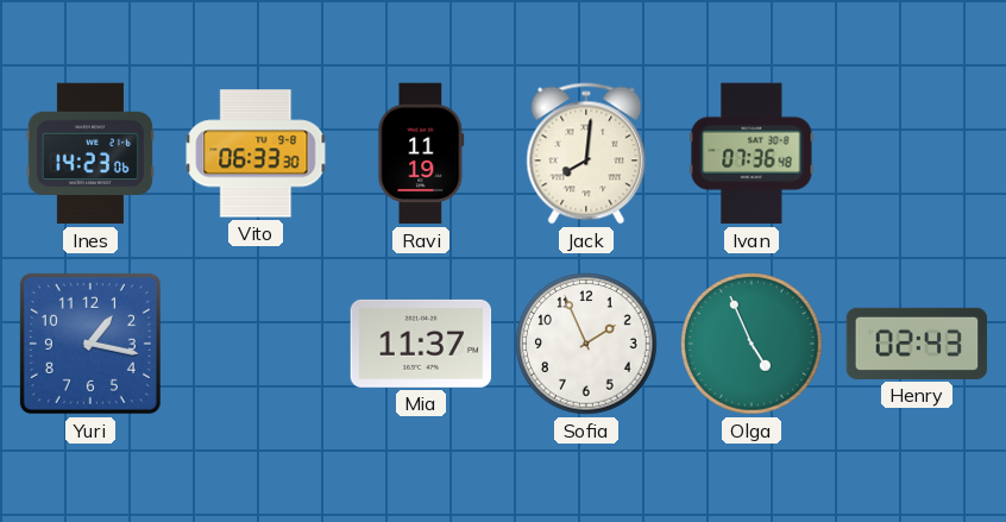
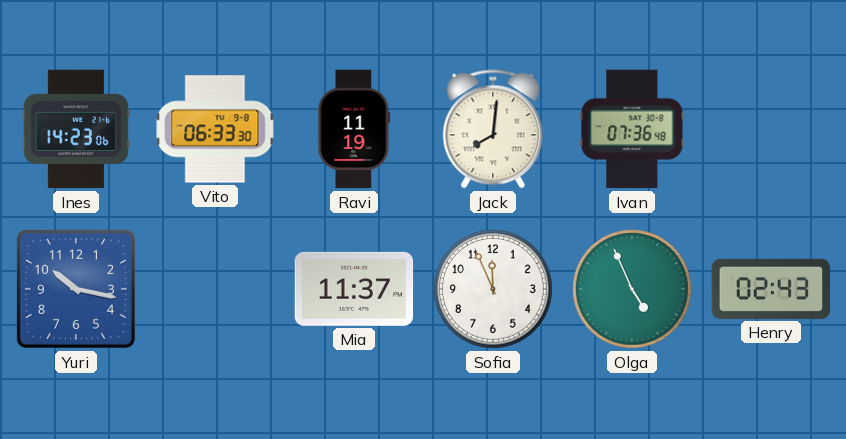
Yuri: 1:17 -> 10:17
Sofia: 1:56 -> 11:56
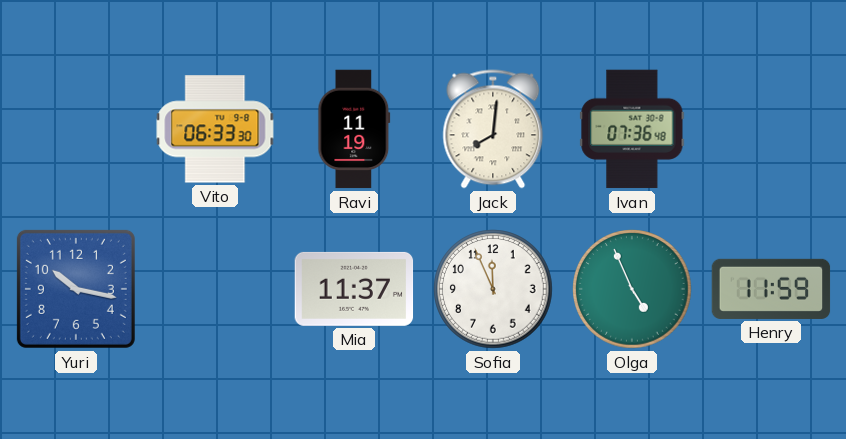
Ines: 14:23 -> none
Henry: 02:43 -> 11:59
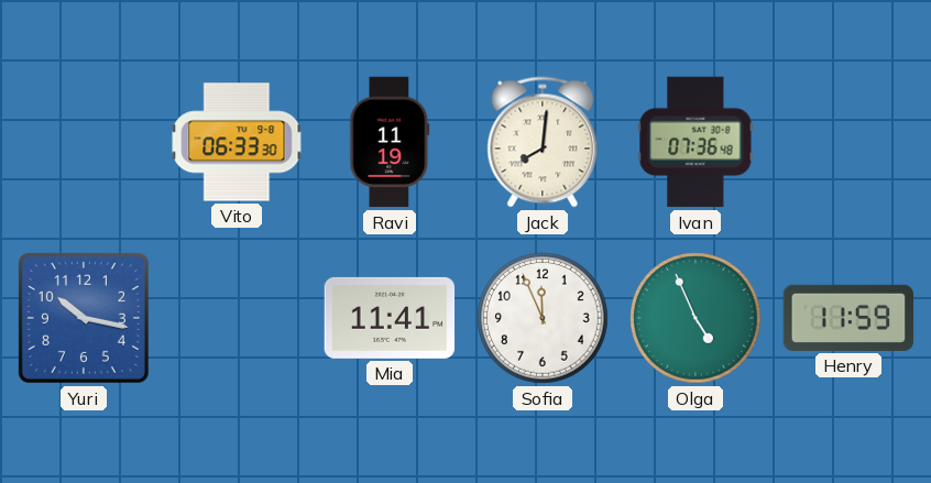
Mia: 11:37 -> 11:41
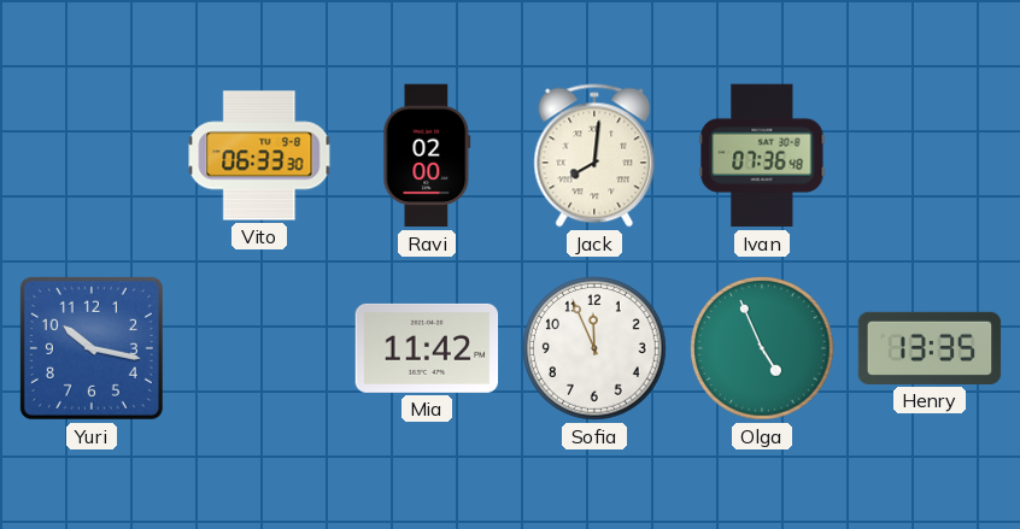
Ravi: 11:19 -> 02:00
Mia: 11:41 -> 11:42
Henry: 11:59 -> 13:35
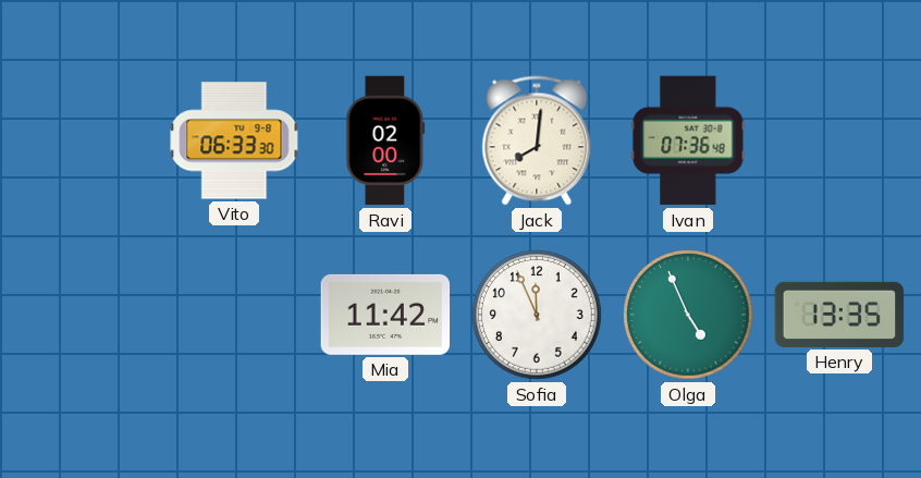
Yuri: 10:17 -> none
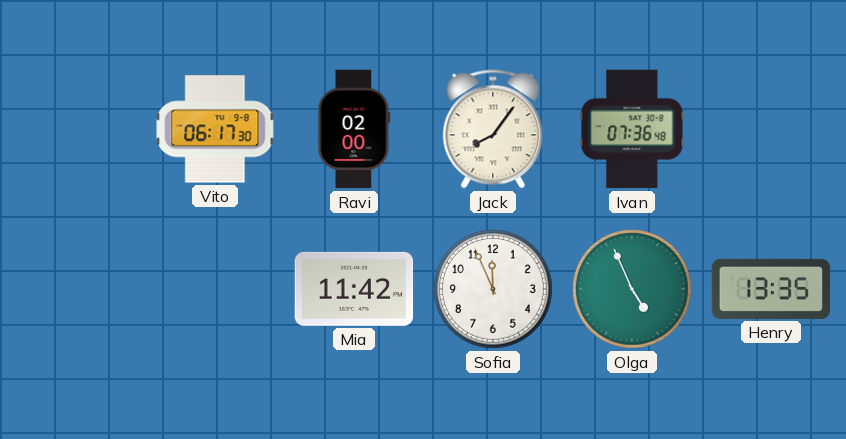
Vito: 06:33 -> 06:17
Jack: 8:01 -> 8:06
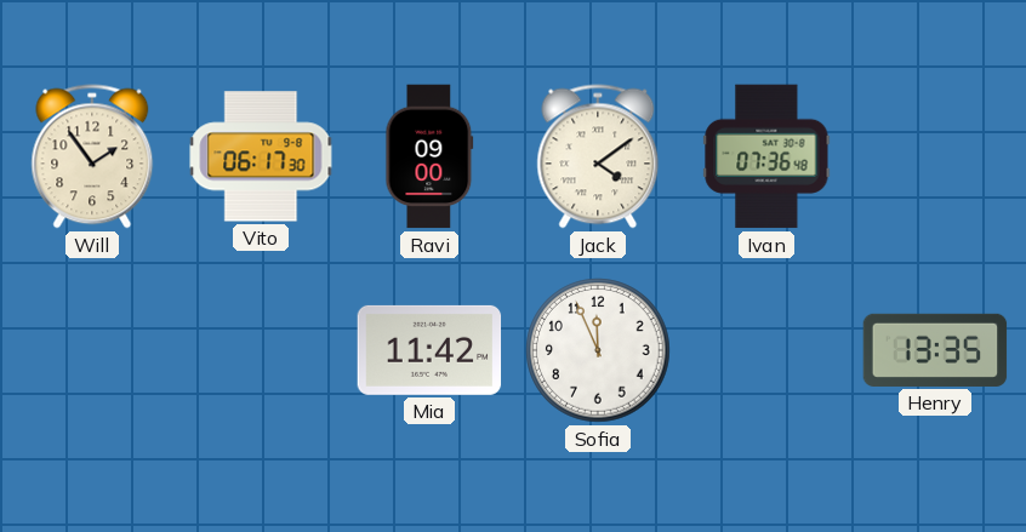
Will: none -> 1:54
Ravi: 02:00 -> 09:00
Jack: 8:06 -> 4:09
Olga: 4:56 -> none
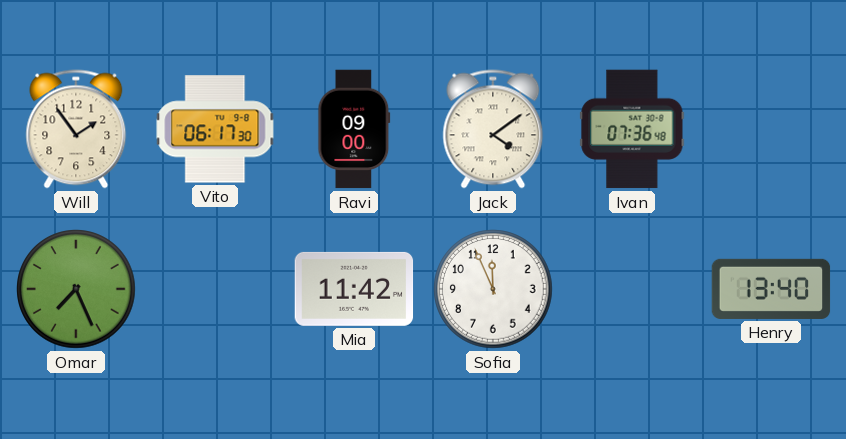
Omar: none -> 7:26
Henry: 13:35 -> 13:40
